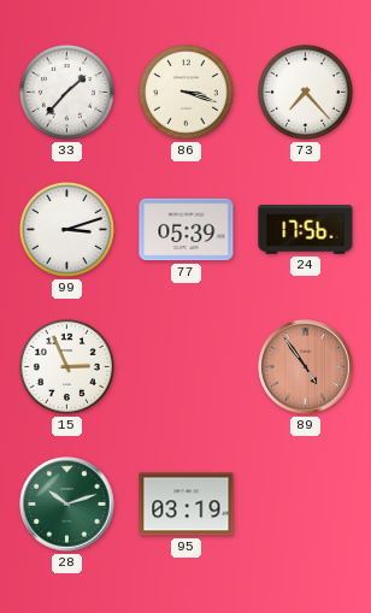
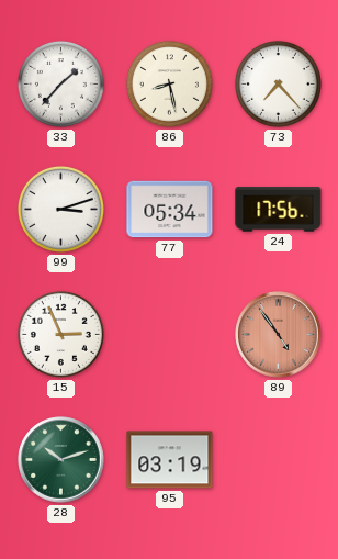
86: 3:18 -> 8:28
77: 05:39 -> 05:34
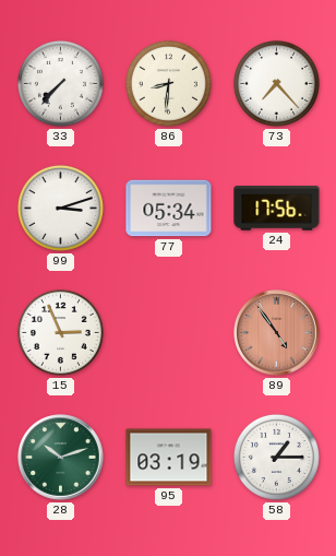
33: 1:37 -> 7:37
86: 8:28 -> 8:31
58: none -> 1:15
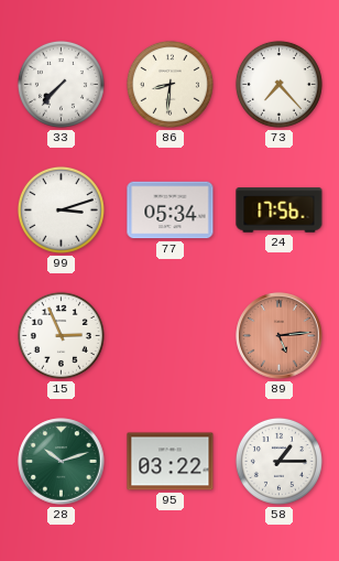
89: 4:54 -> 5:14
95: 03:19 -> 03:22
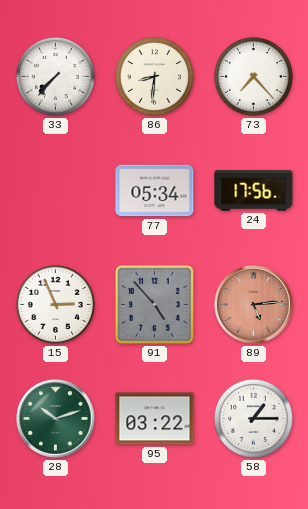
99: 3:12 -> none
91: none -> 4:53
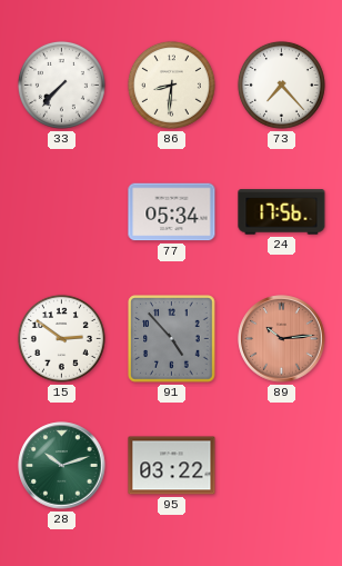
15: 2:56 -> 2:51
89: 5:14 -> 10:14
58: 1:15 -> none
